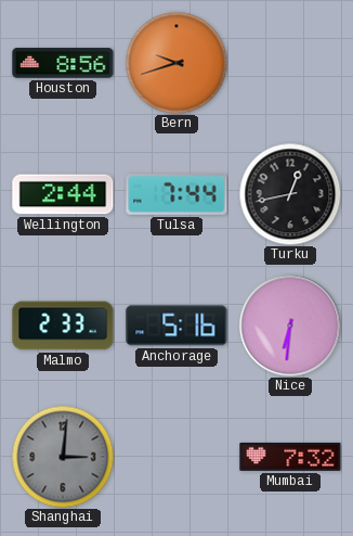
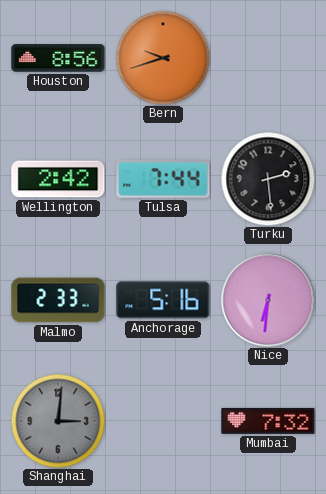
Wellington: 2:44 -> 2:42
Turku: 12:43 -> 2:29
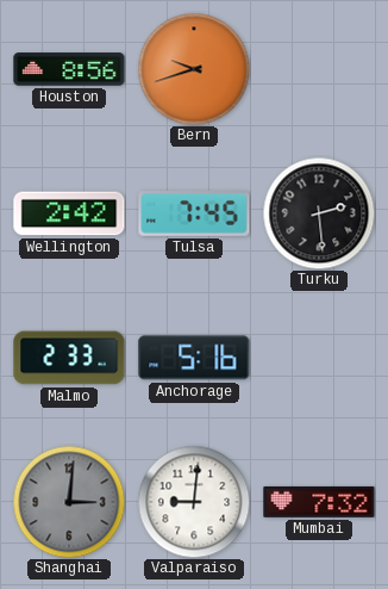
Tulsa: 7:44 -> 7:45
Nice: 6:31 -> none
Valparaiso: none -> 9:01
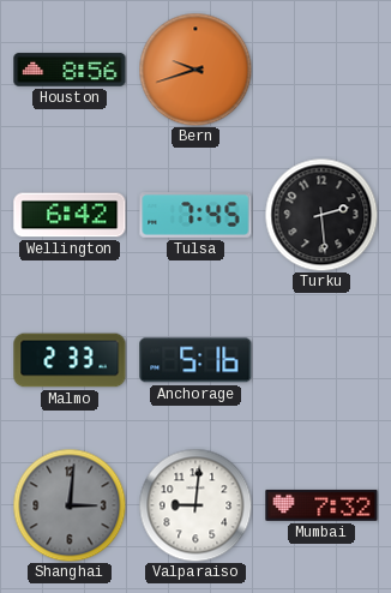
Wellington: 2:42 -> 6:42
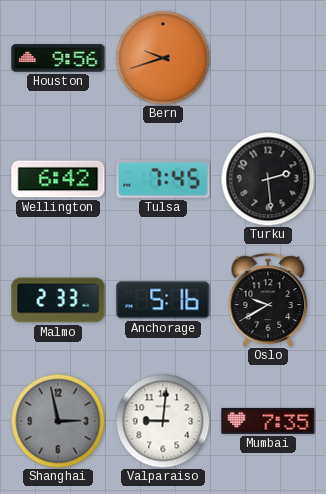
Houston: 8:56 -> 9:56
Oslo: none -> 9:40
Shanghai: 3:01 -> 2:58
Mumbai: 7:32 -> 7:35
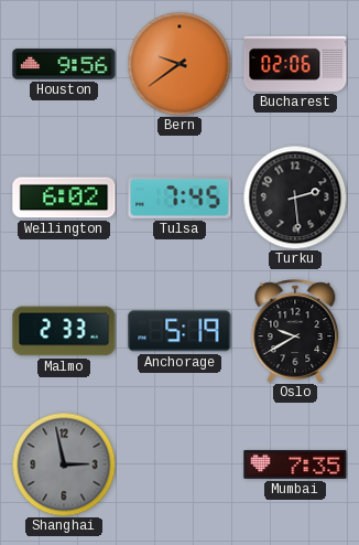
Bern: 9:42 -> 9:39
Bucharest: none -> 02:06
Wellington: 6:42 -> 6:02
Anchorage: 5:16 -> 5:19
Valparaiso: 9:01 -> none
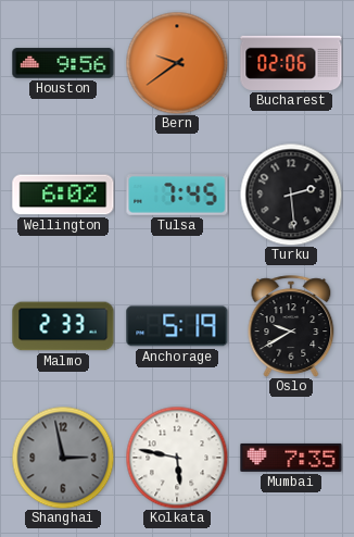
Kolkata: none -> 5:47
